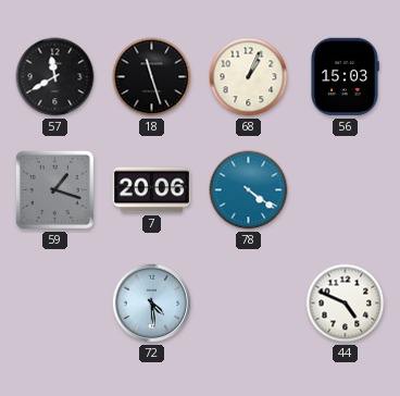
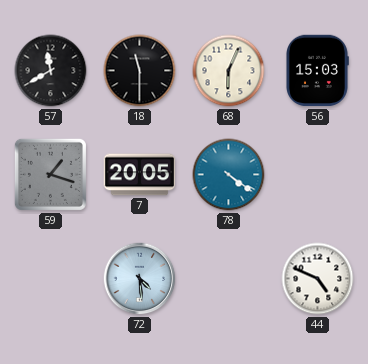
18: 11:27 -> 11:30
68: 1:04 -> 6:04
7: 20:06 -> 20:05
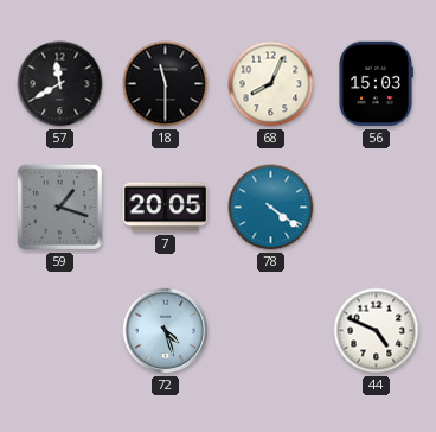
68: 6:04 -> 8:04
72: 4:29 -> 4:27
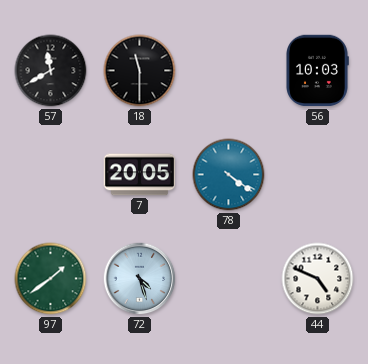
68: 8:04 -> none
56: 15:03 -> 10:03
59: 1:18 -> none
97: none -> 1:39
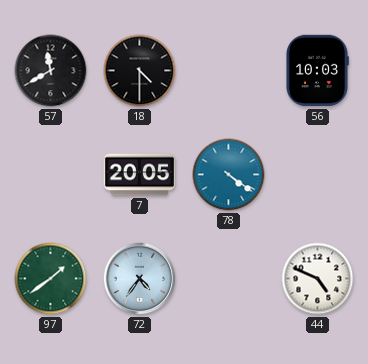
18: 11:30 -> 4:30
72: 4:27 -> 4:36
